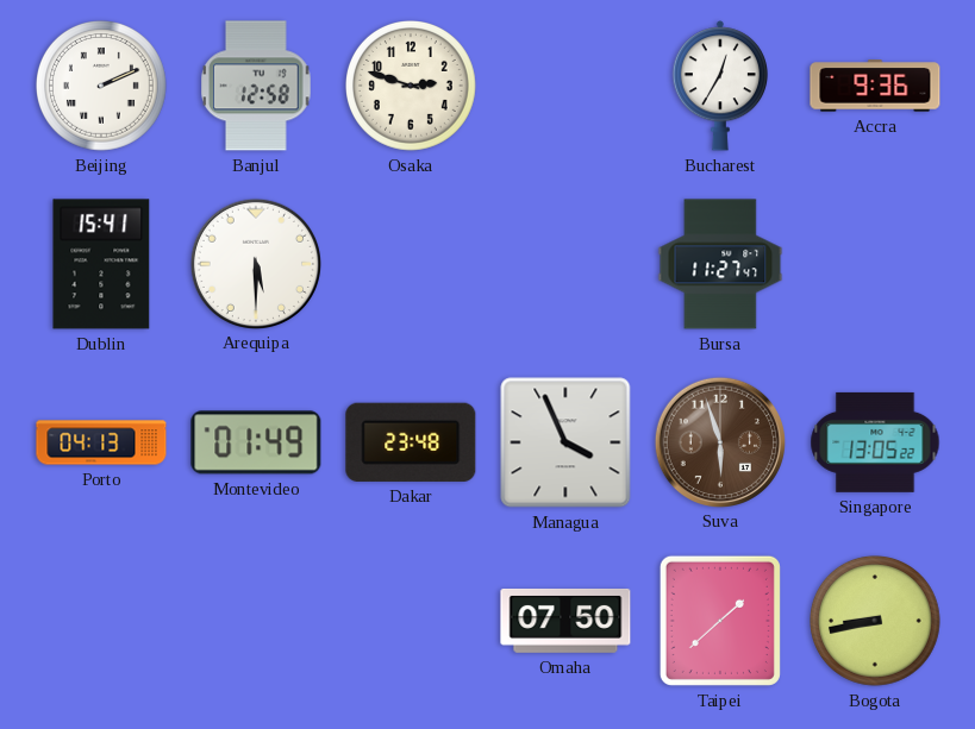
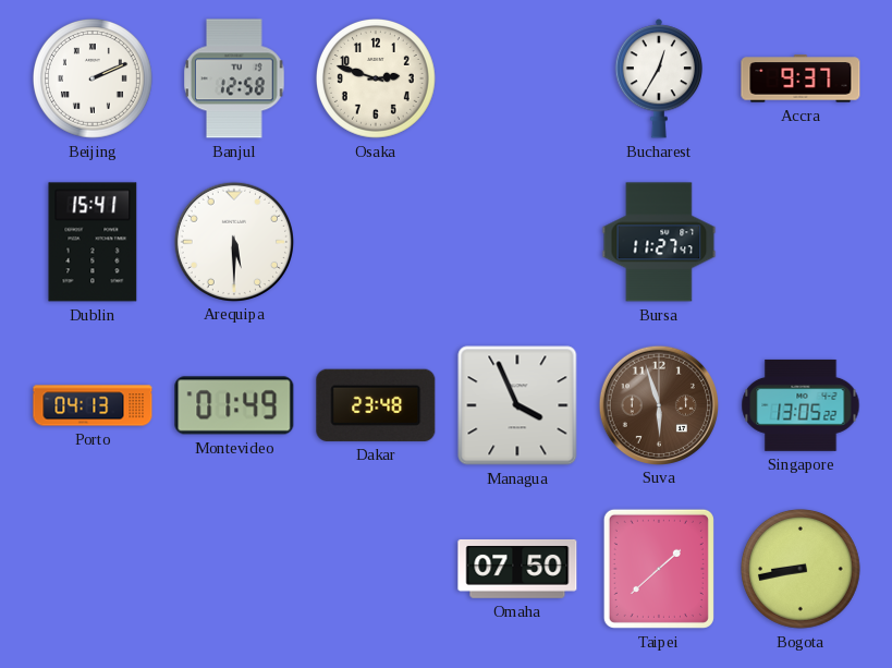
Accra: 9:36 -> 9:37
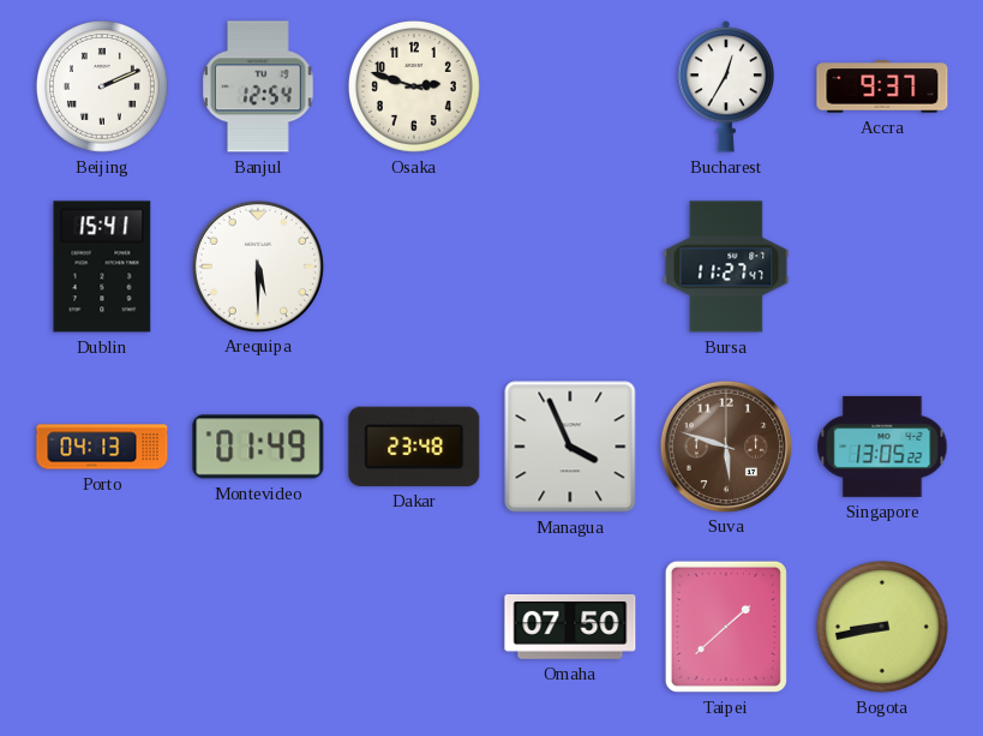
Banjul: 12:58 -> 12:54
Suva: 5:57 -> 5:48
